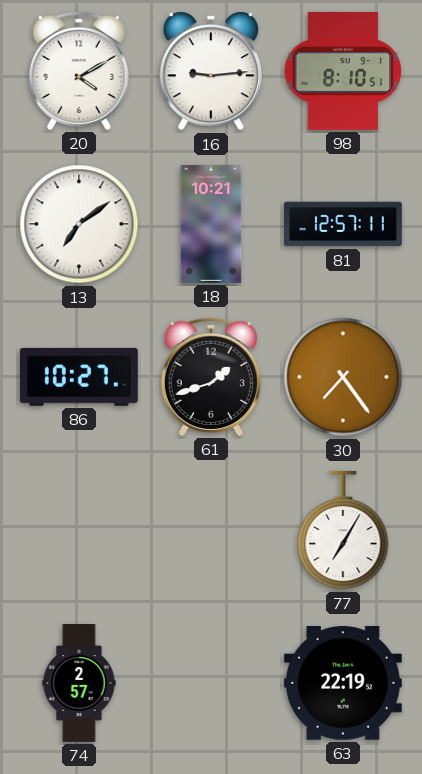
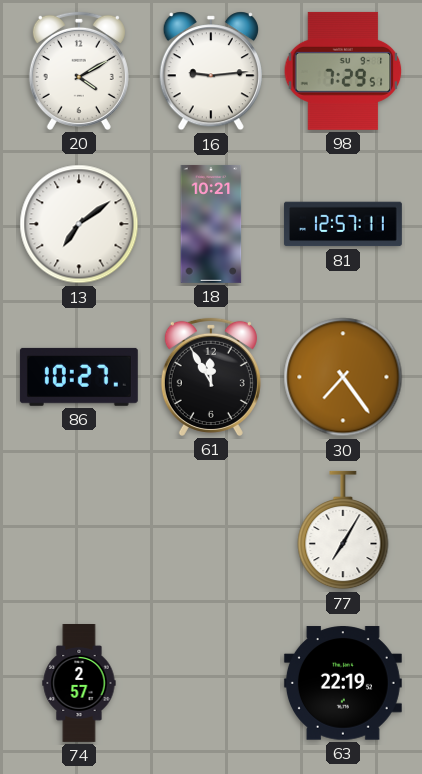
98: 8:10 -> 7:29
61: 1:42 -> 11:55
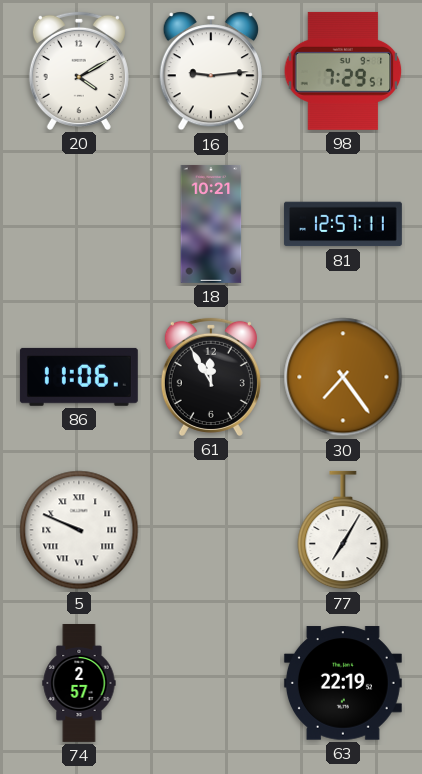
13: 7:09 -> none
86: 10:27 -> 11:06
5: none -> 9:49
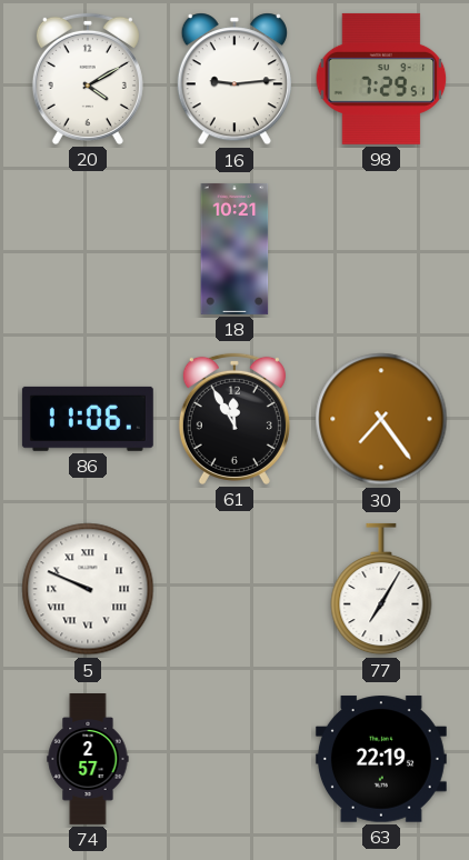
81: 12:57 -> none
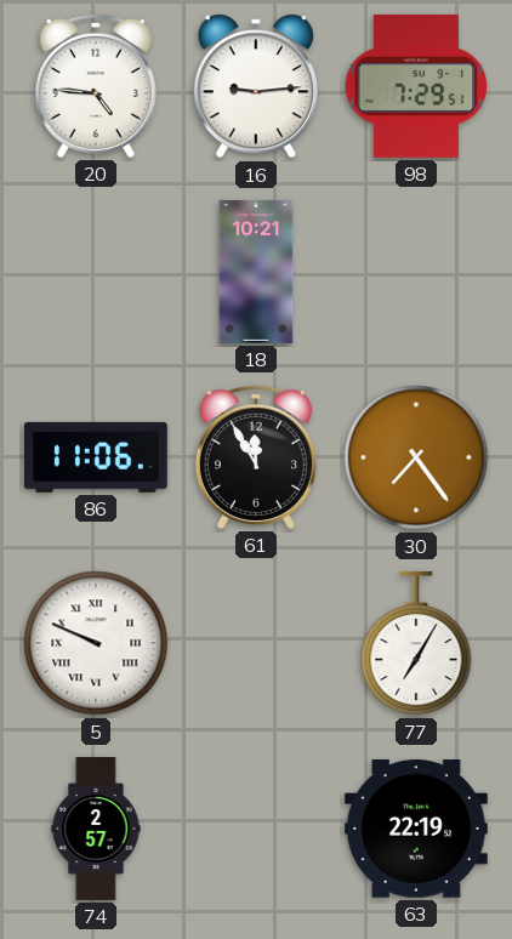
20: 4:10 -> 4:46
